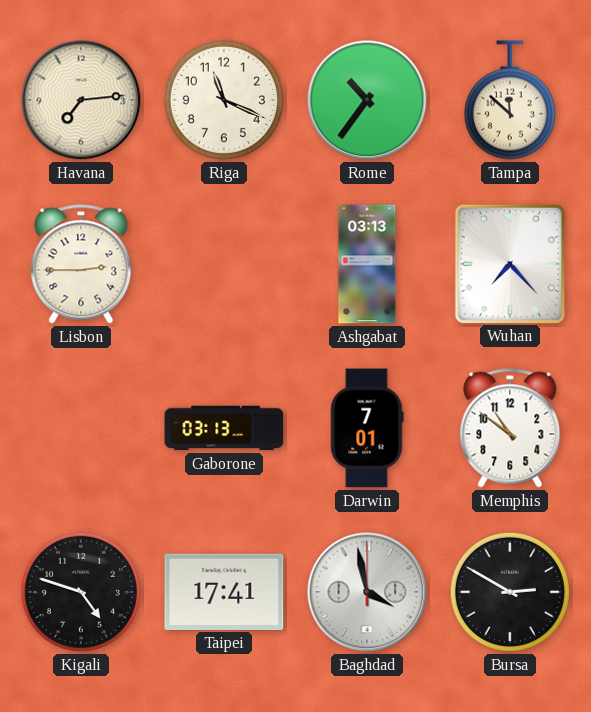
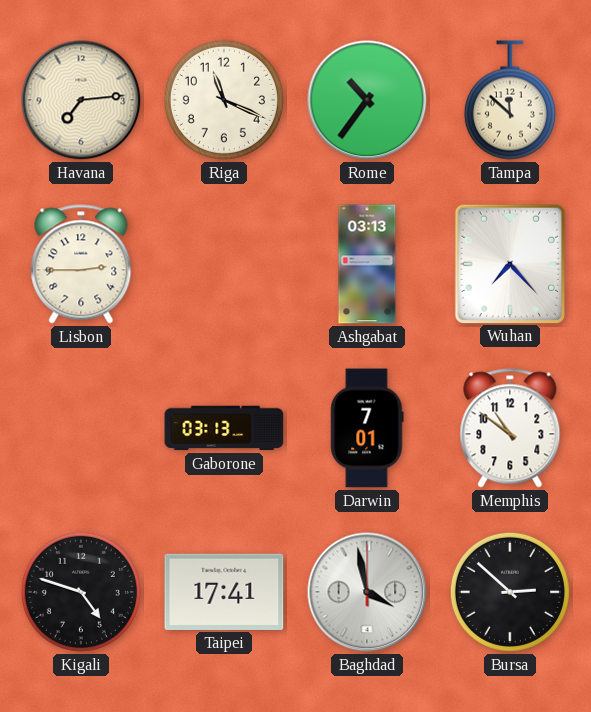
Bursa: 2:50 -> 2:52
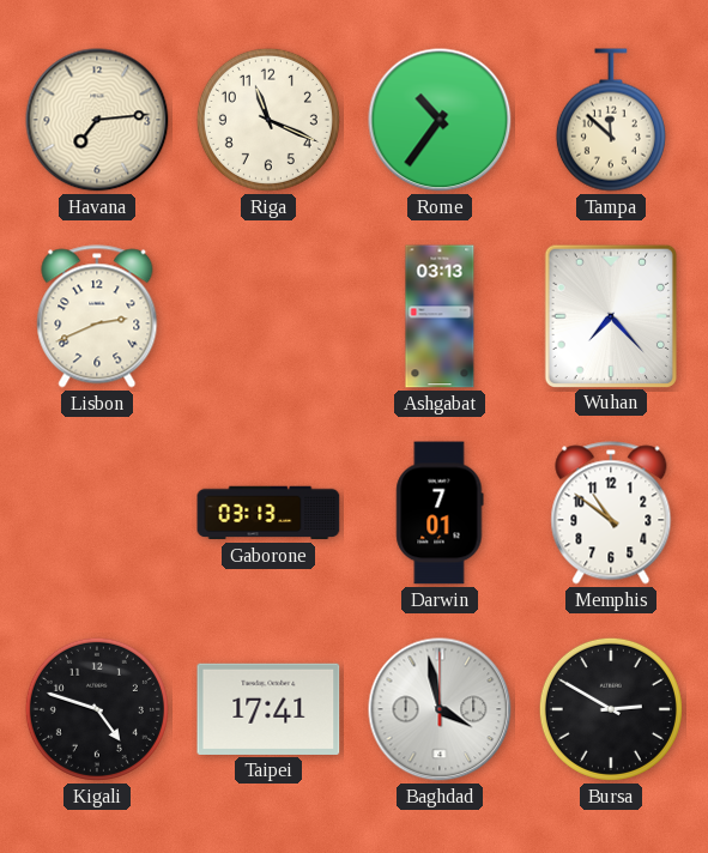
Lisbon: 2:45 -> 2:41
Bursa: 2:52 -> 2:50
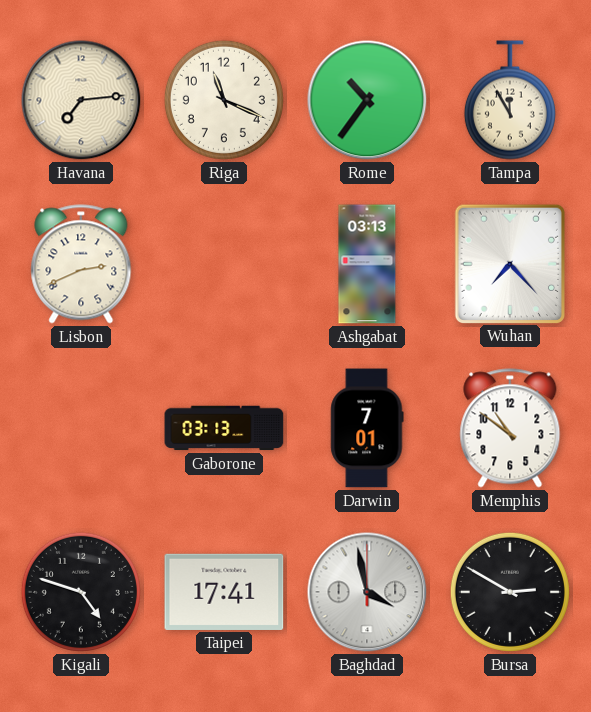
Tampa: 11:52 -> 11:55
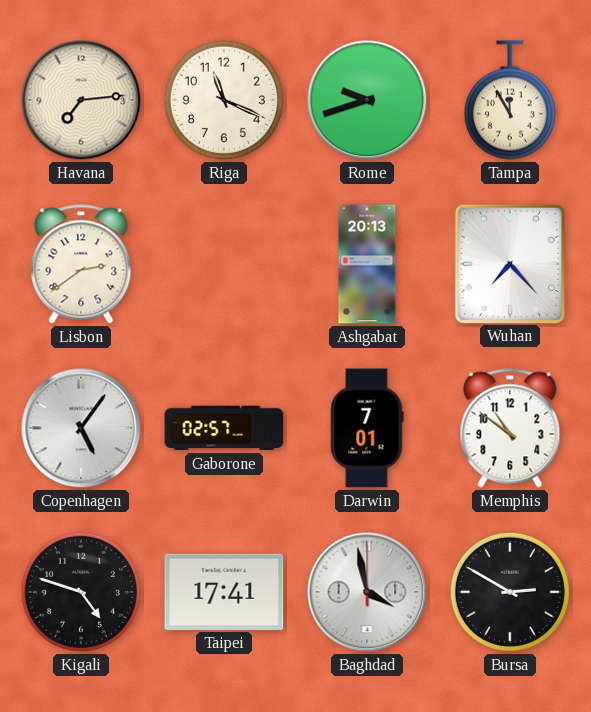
Rome: 10:36 -> 9:42
Lisbon: 2:41 -> 2:39
Ashgabat: 03:13 -> 20:13
Copenhagen: none -> 5:06
Gaborone: 03:13 -> 02:57
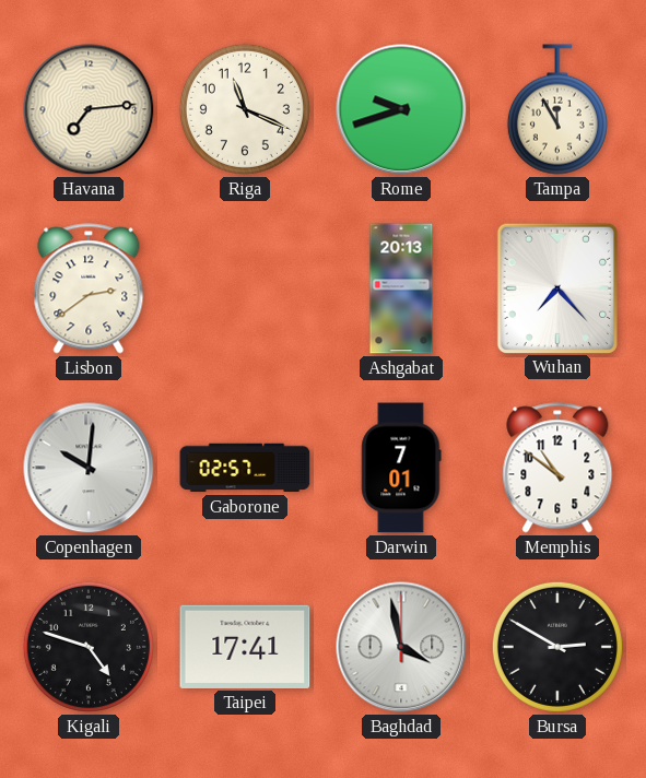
Copenhagen: 5:06 -> 10:01
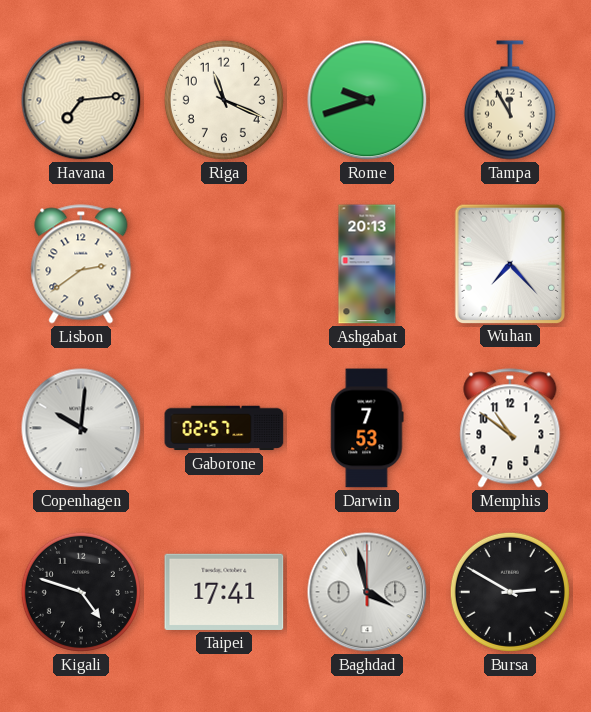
Darwin: 7:01 -> 7:53
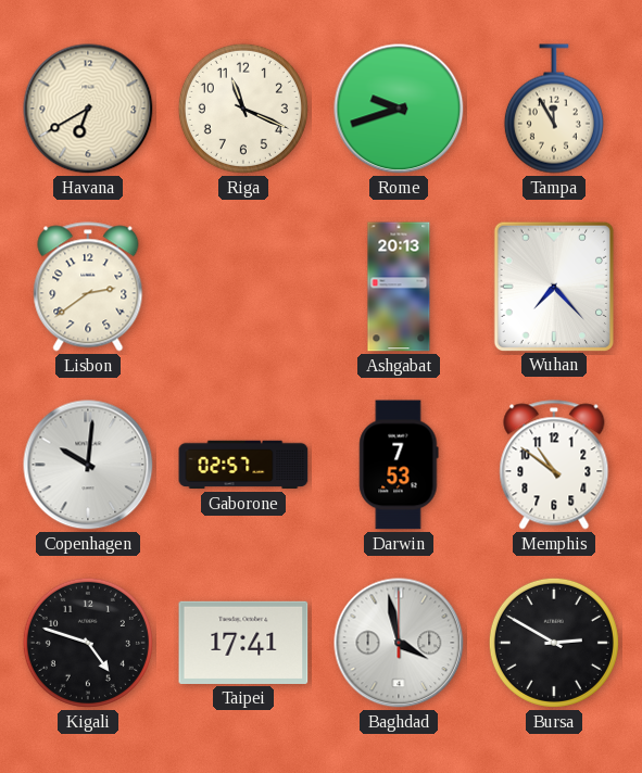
Havana: 7:14 -> 6:40
